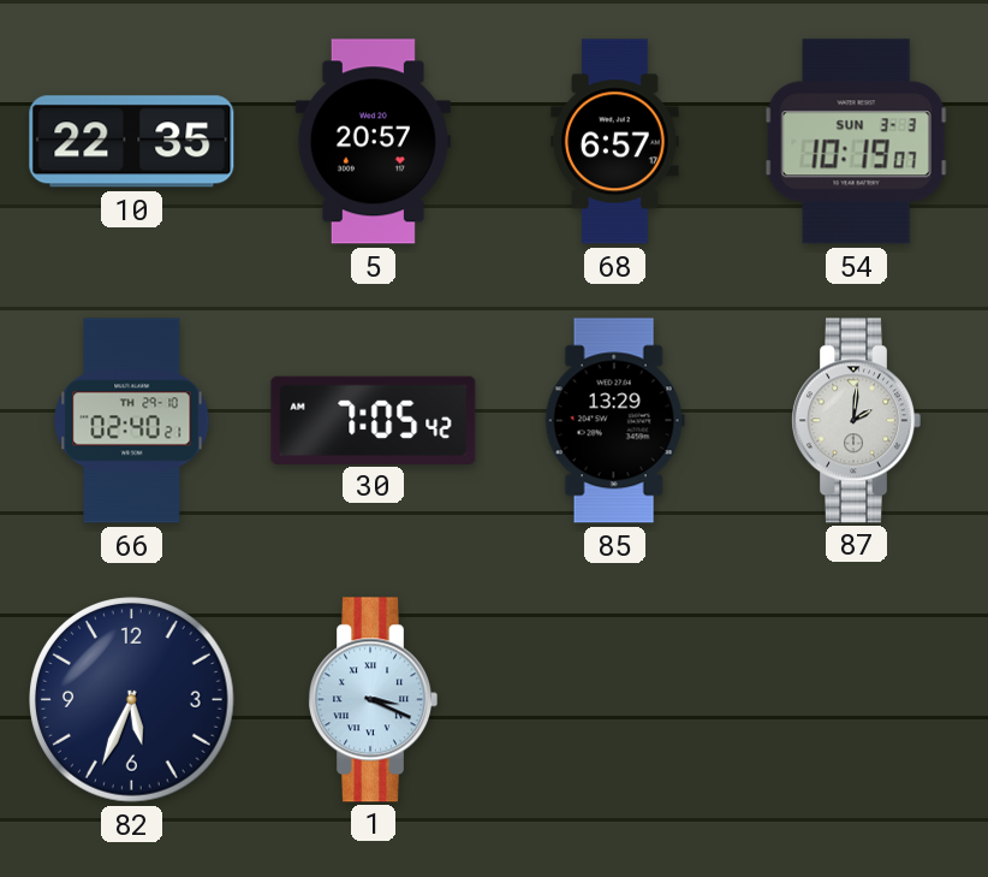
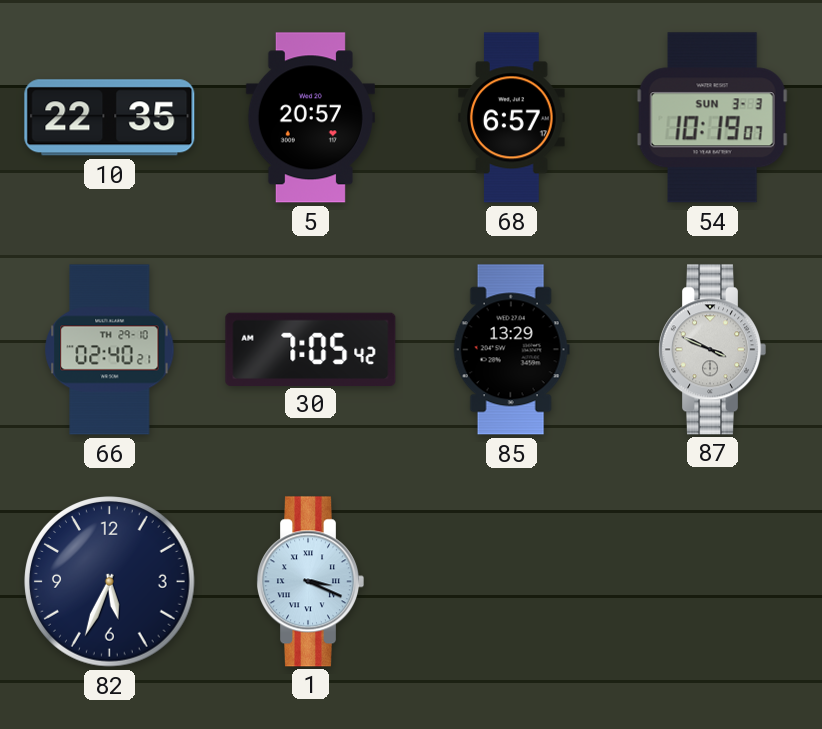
87: 2:01 -> 3:49
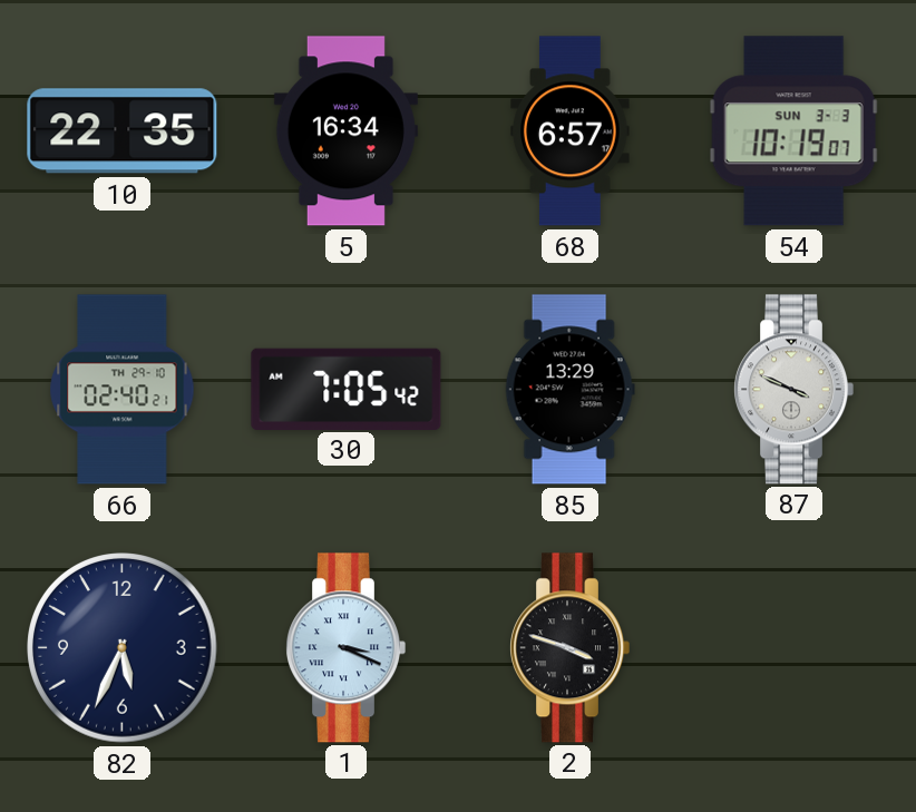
5: 20:57 -> 16:34
2: none -> 3:48
